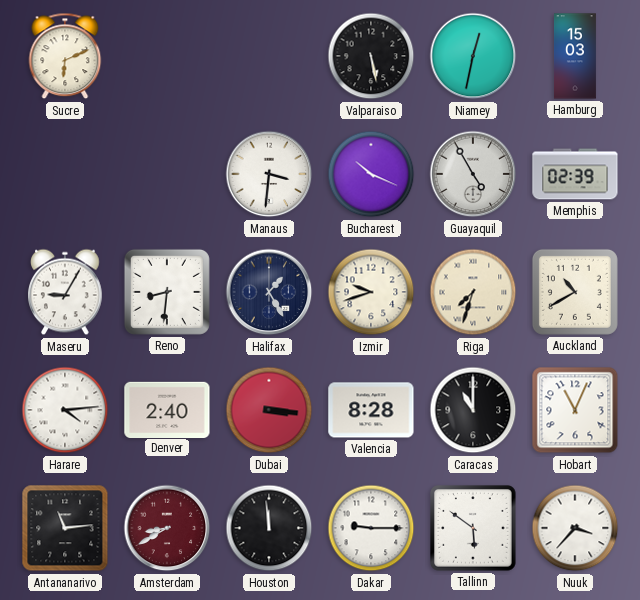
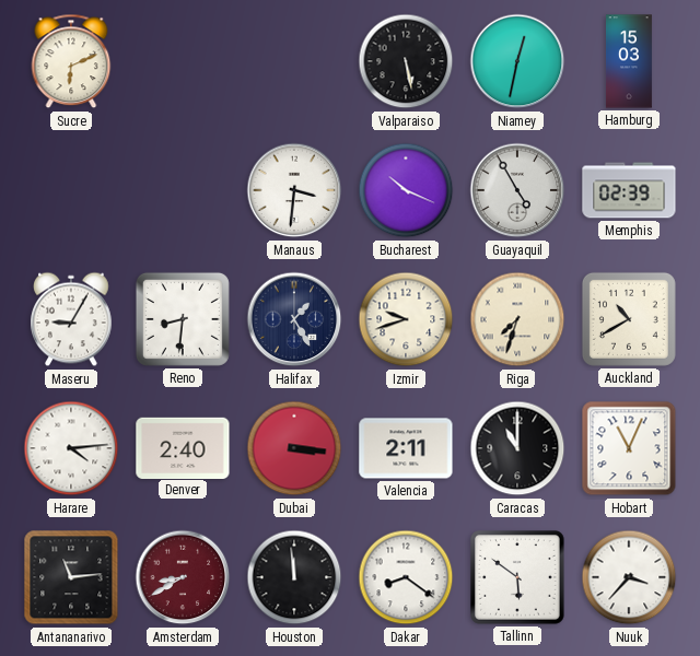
Valencia: 8:28 -> 2:11
Dakar: 9:15 -> 8:21
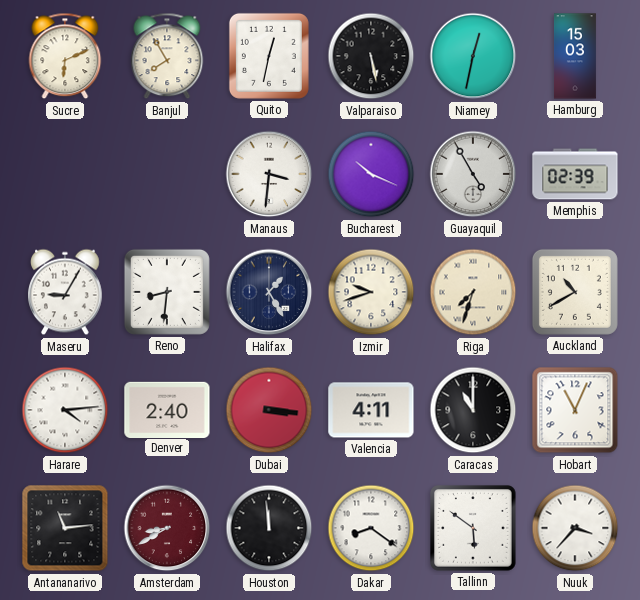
Banjul: none -> 7:55
Quito: none -> 12:32
Valencia: 2:11 -> 4:11
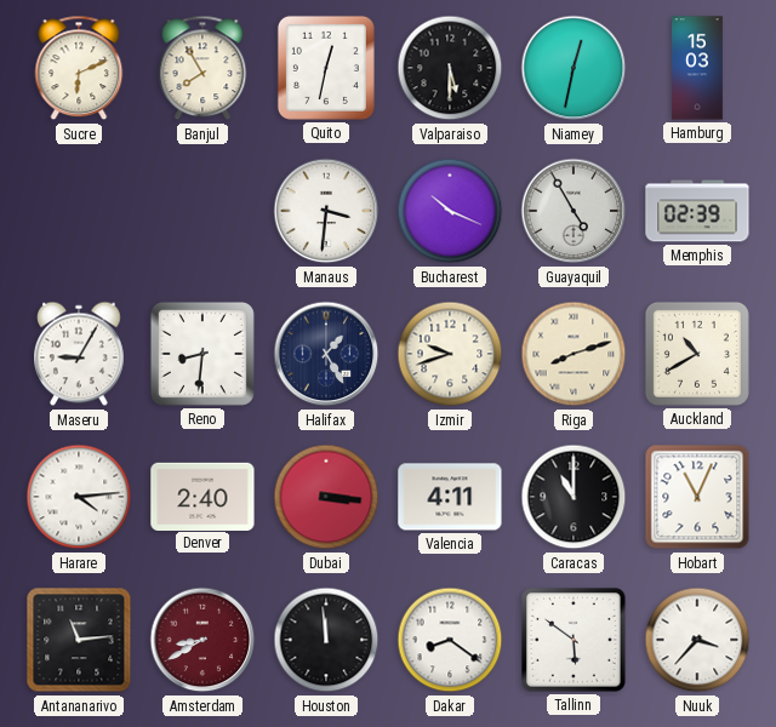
Valparaiso: 5:28 -> 5:30
Riga: 7:33 -> 8:12
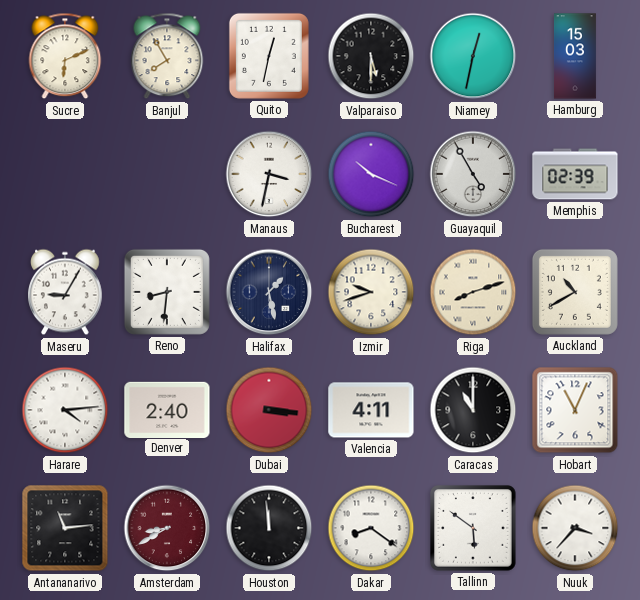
Manaus: 3:31 -> 3:32
Halifax: 1:25 -> 1:28
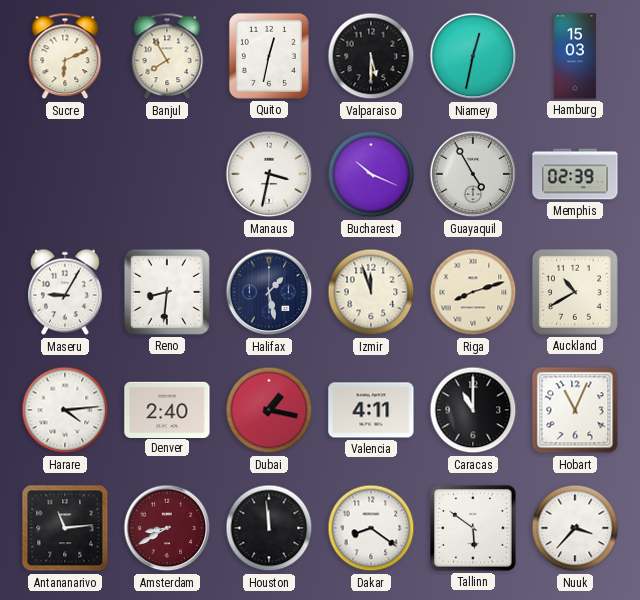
Izmir: 9:42 -> 11:57
Dubai: 3:16 -> 1:17
